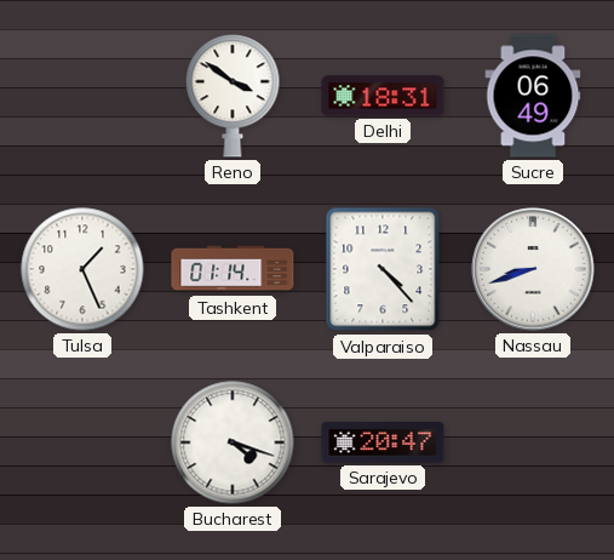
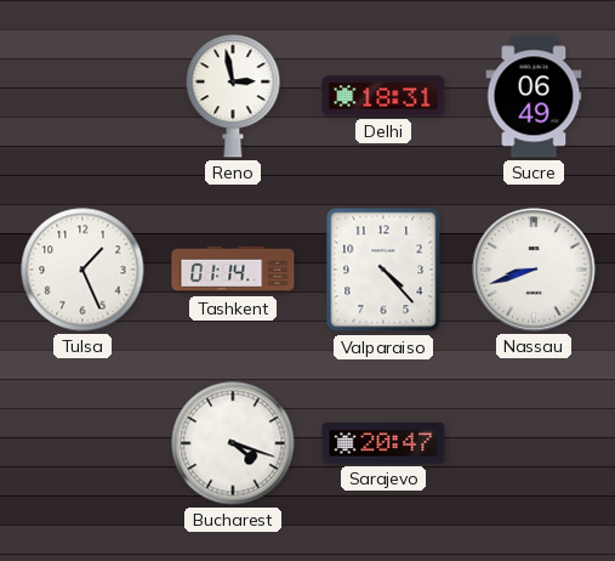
Reno: 3:51 -> 2:58
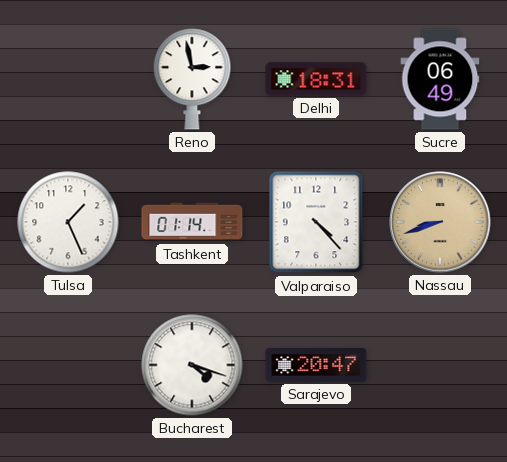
Nassau dial: white -> champagne
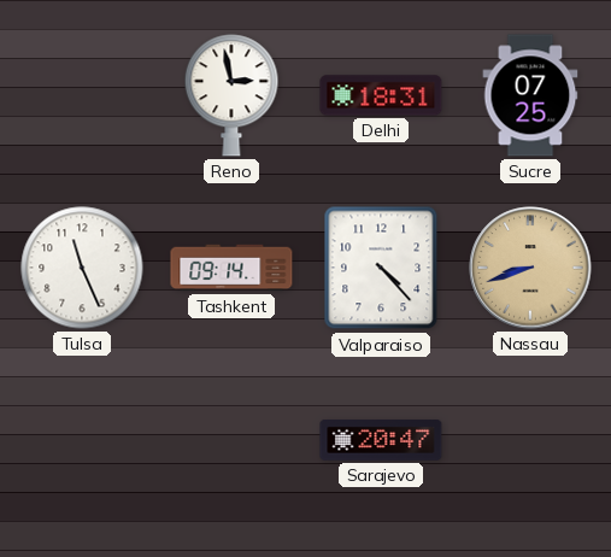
Sucre: 06:49 -> 07:25
Tulsa: 1:26 -> 11:26
Tashkent: 01:14 -> 09:14
Bucharest: 4:18 -> none
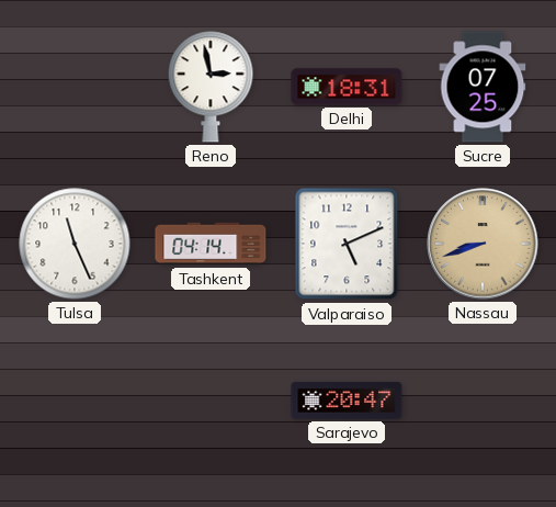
Tashkent: 09:14 -> 04:14
Valparaiso: 4:23 -> 5:11
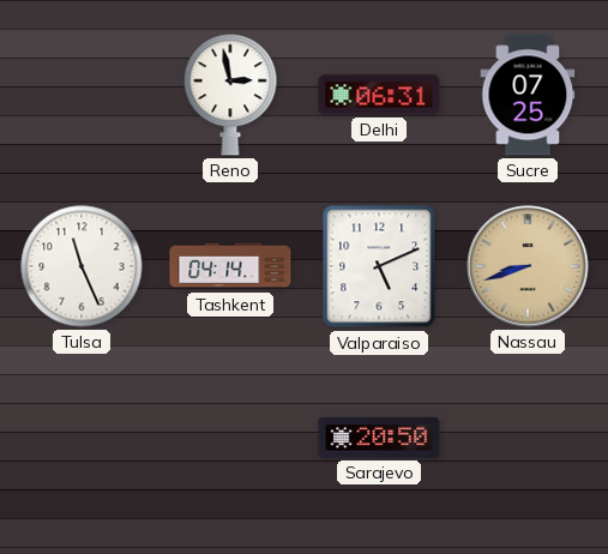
Delhi: 18:31 -> 06:31
Sarajevo: 20:47 -> 20:50
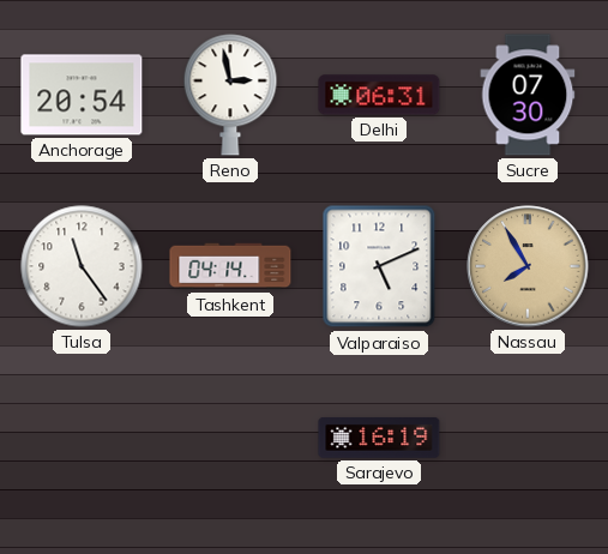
Anchorage: none -> 20:54
Sucre: 07:25 -> 07:30
Tulsa: 11:26 -> 11:24
Nassau: 8:42 -> 7:55
Sarajevo: 20:50 -> 16:19
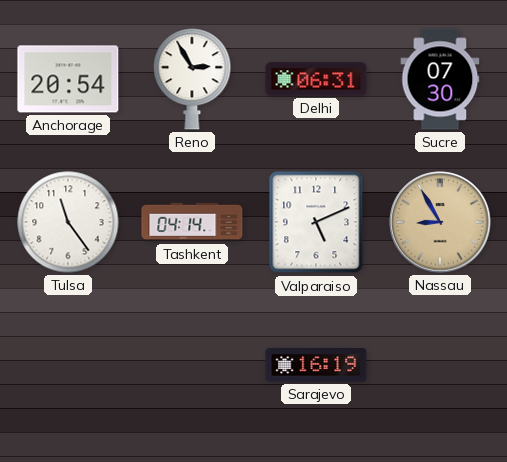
Reno: 2:58 -> 2:55
Nassau: 7:55 -> 8:55
